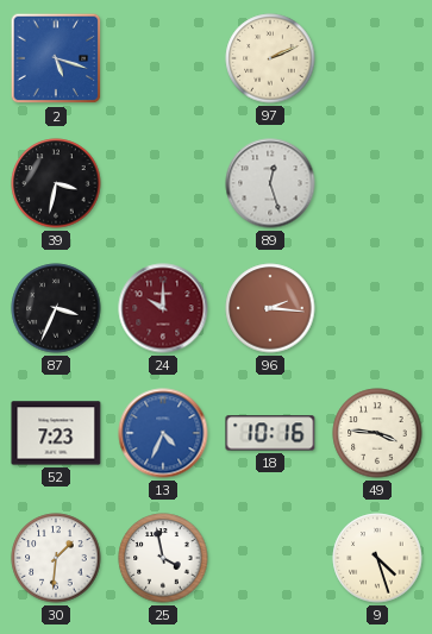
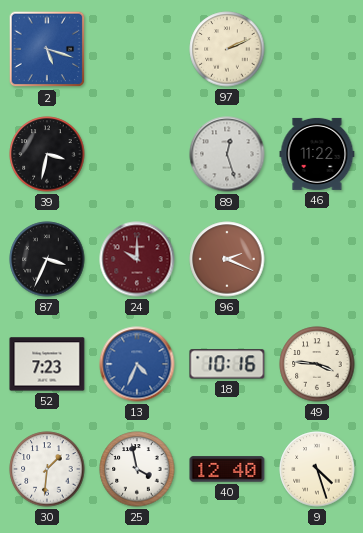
46: none -> 11:22
96: 2:16 -> 2:19
40: none -> 12:40
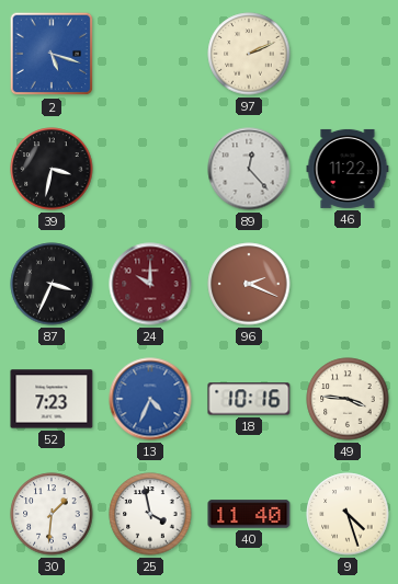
89: 12:27 -> 12:23
40: 12:40 -> 11:40
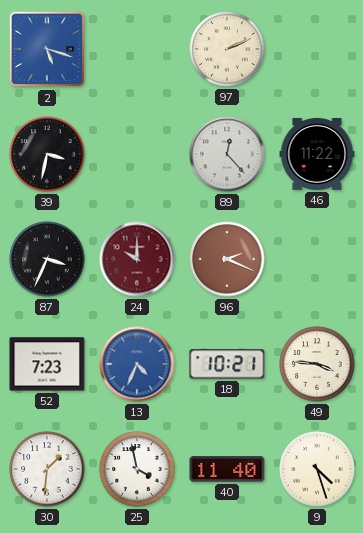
18: 10:16 -> 10:21
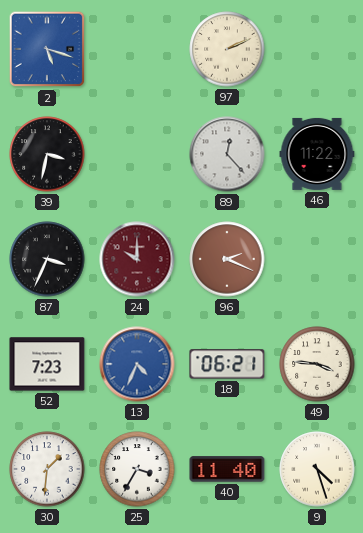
18: 10:21 -> 06:21
25: 3:58 -> 3:35
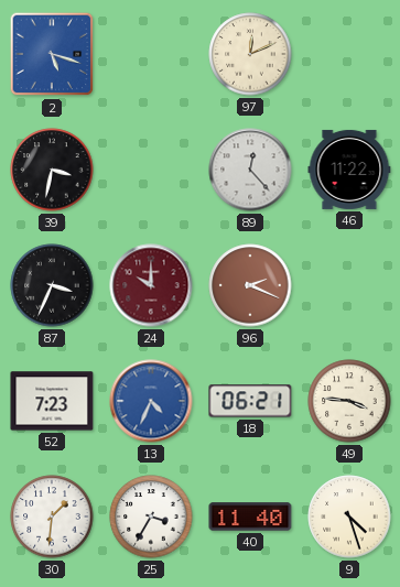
97: 2:11 -> 12:11
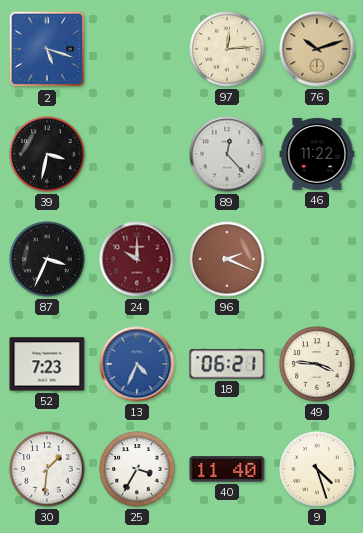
97: 12:11 -> 12:14
76: none -> 10:12
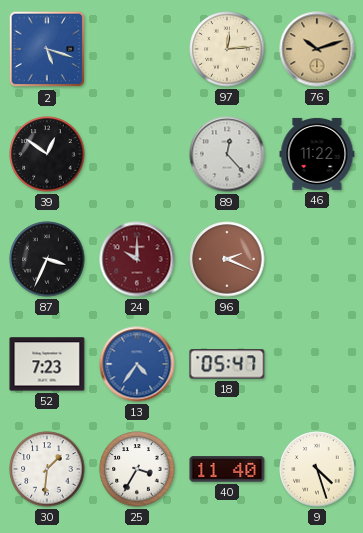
39: 3:32 -> 12:51
13: 4:34 -> 4:36
18: 06:21 -> 05:47
49: 3:46 -> none
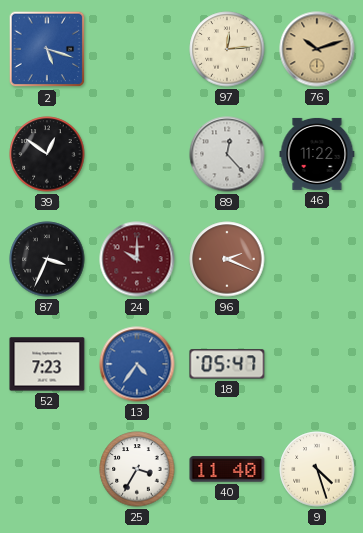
30: 1:31 -> none
